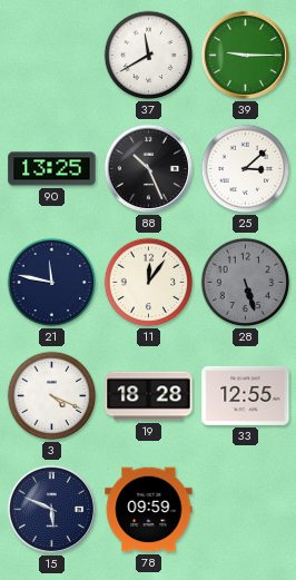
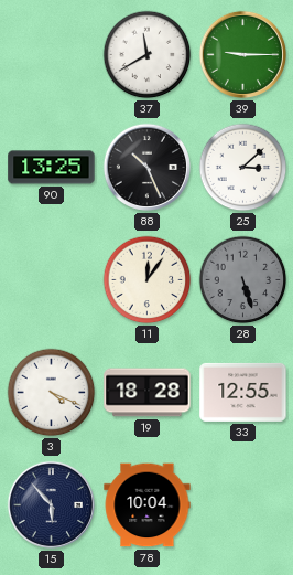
21: 11:47 -> none
15: 5:49 -> 5:53
78: 09:59 -> 10:04
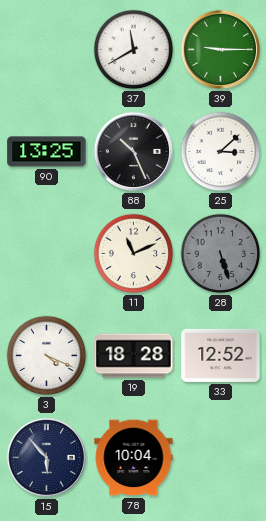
11: 12:06 -> 11:11
33: 12:55 -> 12:52
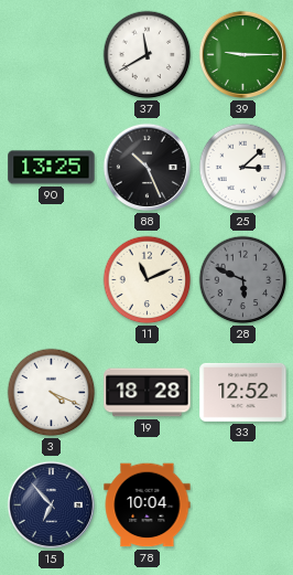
28: 5:27 -> 5:49
15: 5:53 -> 6:53
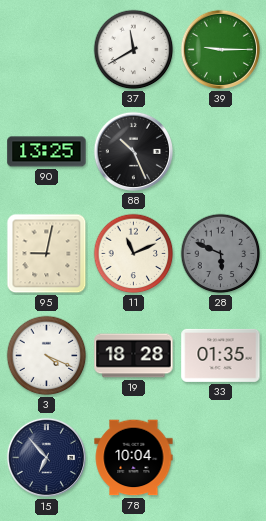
25: 3:08 -> none
95: none -> 9:02
33: 12:52 -> 01:35
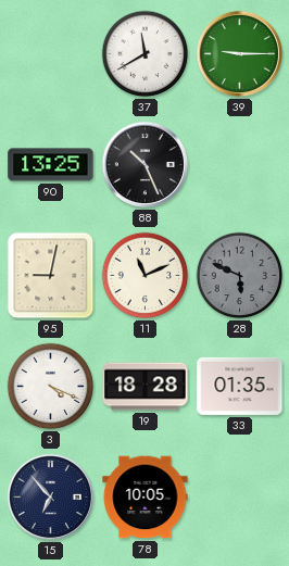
78: 10:04 -> 10:05
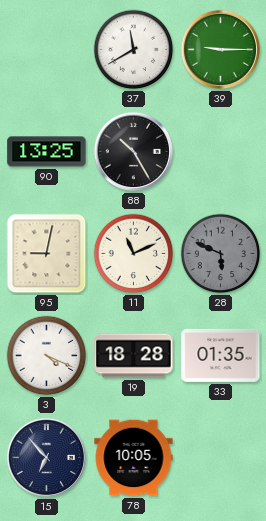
88: 10:26 -> 10:25
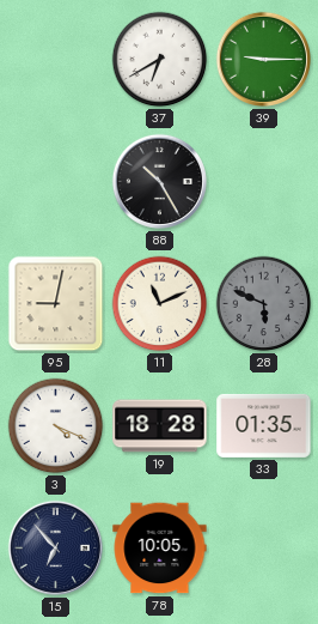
37: 11:40 -> 6:40
90: 13:25 -> none
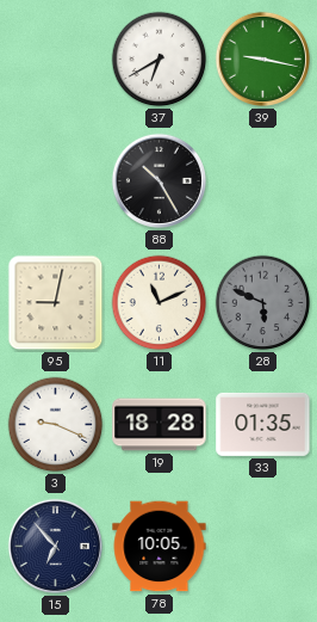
39: 9:15 -> 9:17
3: 4:19 -> 9:19
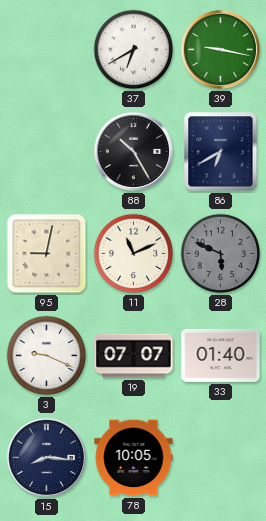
86: none -> 6:40
19: 18:28 -> 07:07
33: 01:35 -> 01:40
15: 6:53 -> 8:16
